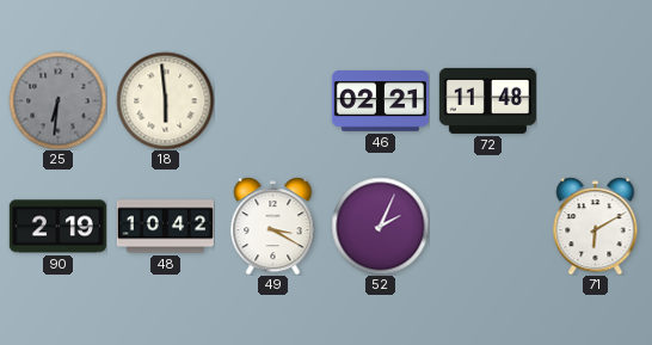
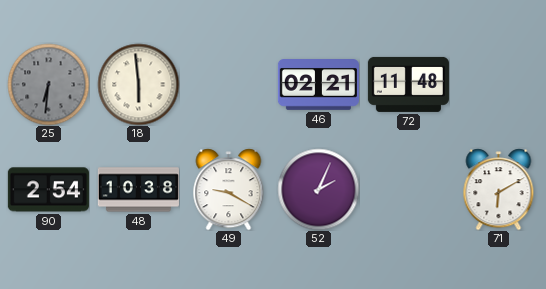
90: 2:19 -> 2:54
48: 10:42 -> 10:38
49: 3:20 -> 9:20
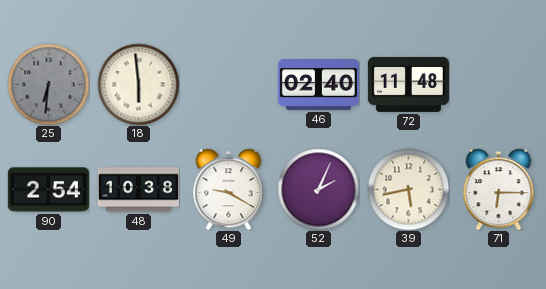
46: 02:21 -> 02:40
39: none -> 5:43
71: 6:10 -> 6:15
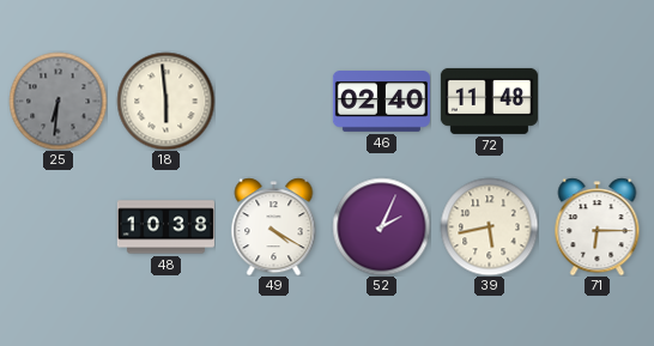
90: 2:54 -> none
49: 9:20 -> 4:20
